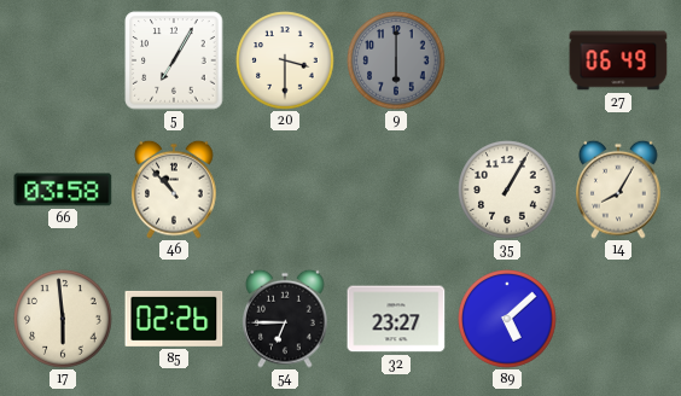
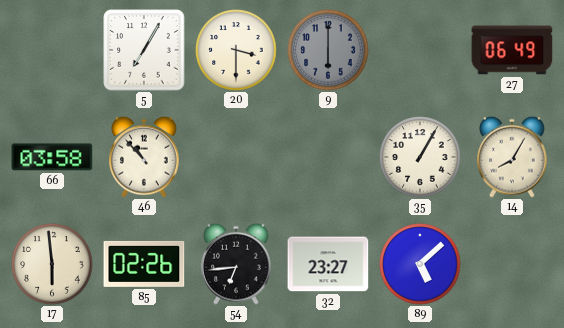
54: 6:45 -> 6:44
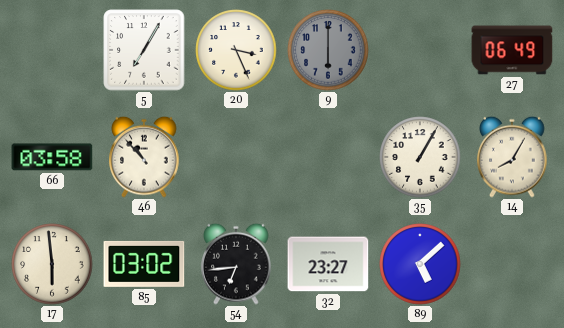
20: 3:30 -> 3:26
85: 02:26 -> 03:02
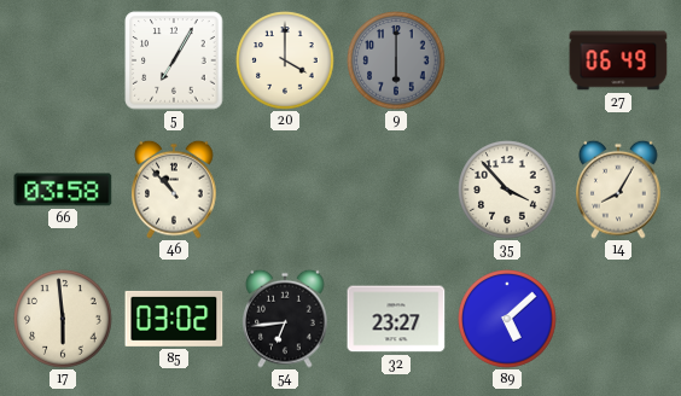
20: 3:26 -> 4:00
35: 1:05 -> 3:53
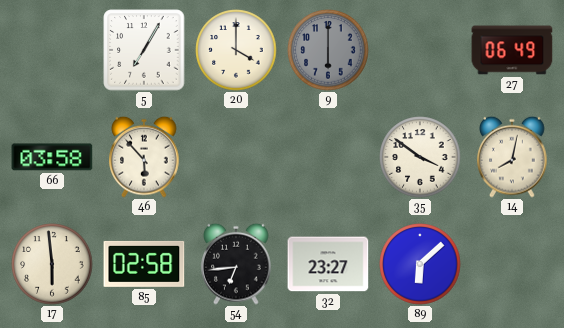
46: 10:53 -> 5:53
35: 3:53 -> 3:51
14: 8:05 -> 8:02
85: 03:02 -> 02:58
89: 5:08 -> 6:08
